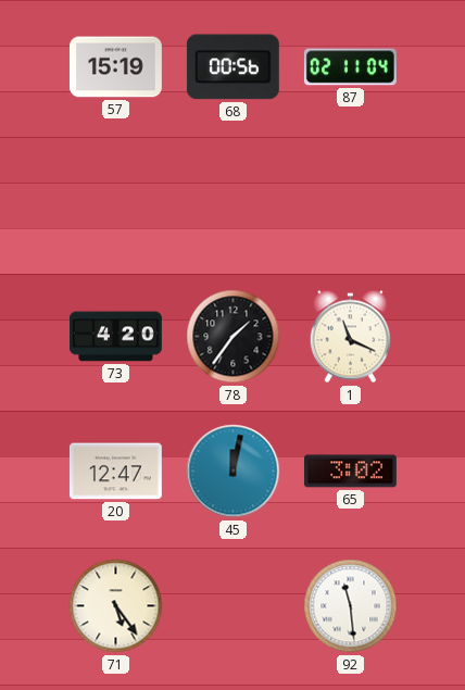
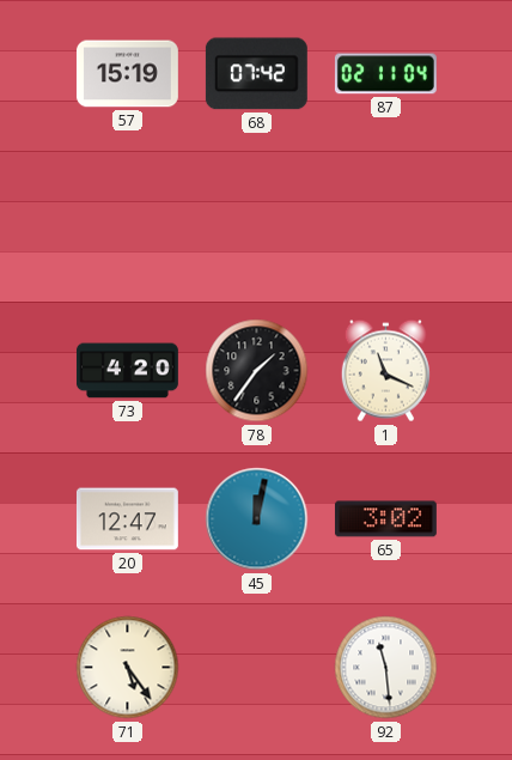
68: 00:56 -> 07:42
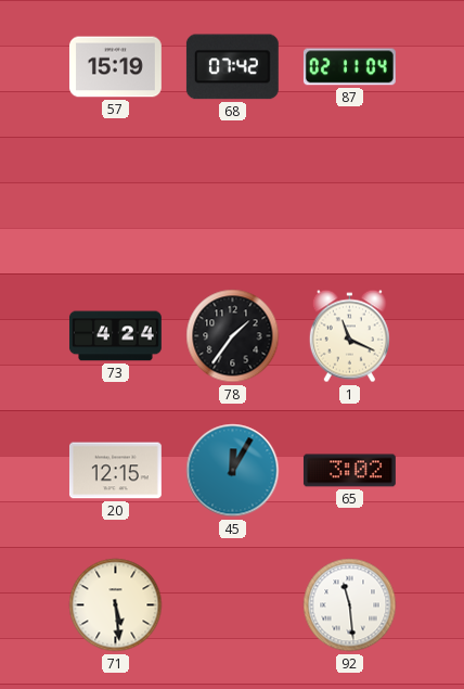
73: 4:20 -> 4:24
20: 12:47 -> 12:15
45: 12:02 -> 12:05
71: 5:24 -> 5:29
